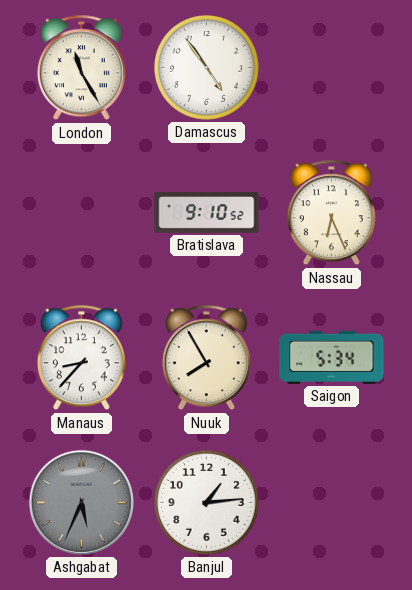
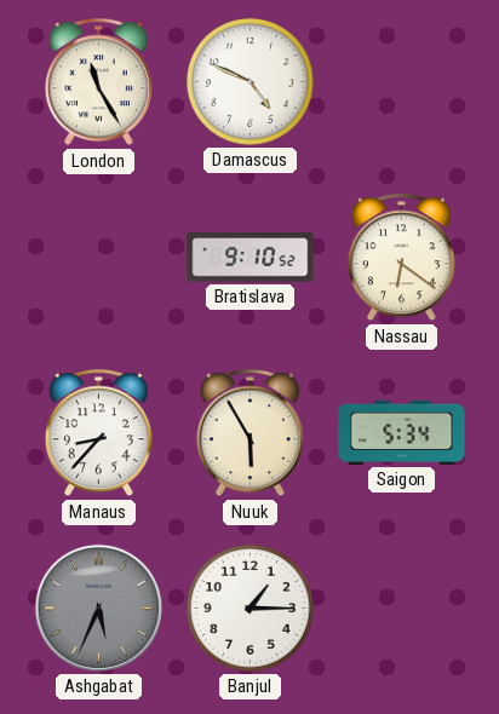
Damascus: 4:54 -> 4:49
Nassau: 6:26 -> 6:21
Nuuk: 7:55 -> 5:55
Banjul: 1:14 -> 1:15
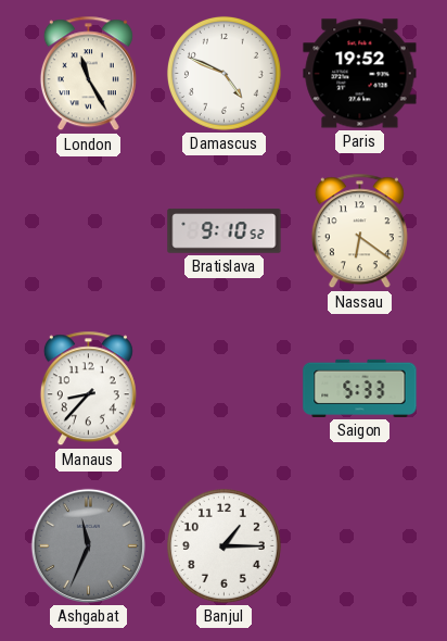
Paris: none -> 19:52
Nuuk: 5:55 -> none
Saigon: 5:34 -> 5:33
Ashgabat: 5:34 -> 11:34
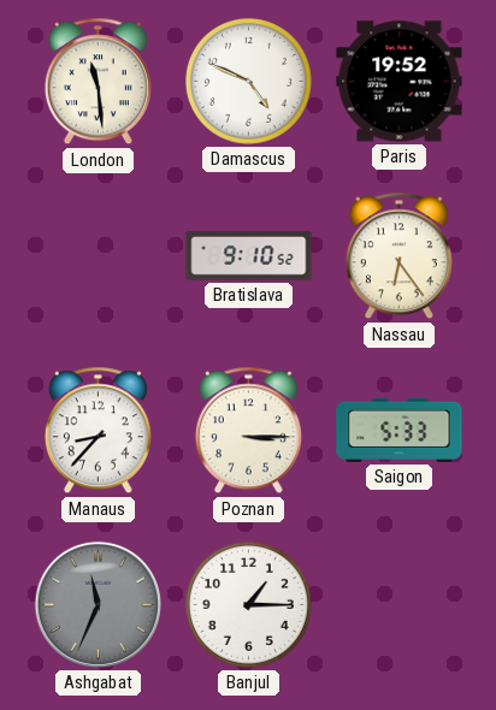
London: 11:25 -> 11:29
Nassau: 6:21 -> 6:24
Poznan: none -> 3:15
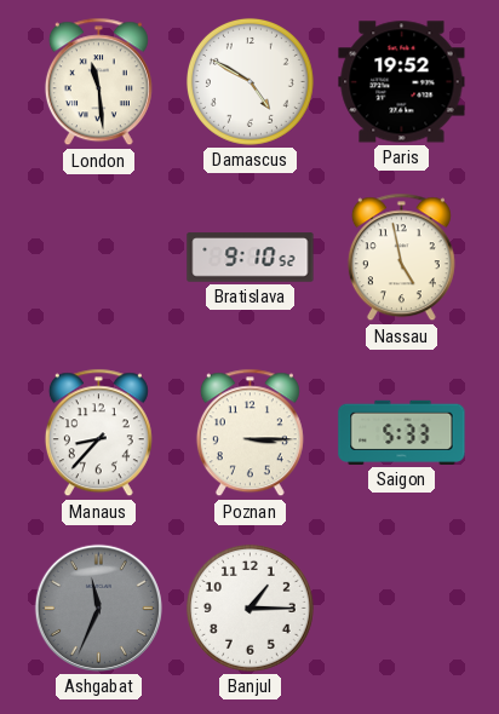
Damascus: 4:49 -> 4:50
Nassau: 6:24 -> 4:58
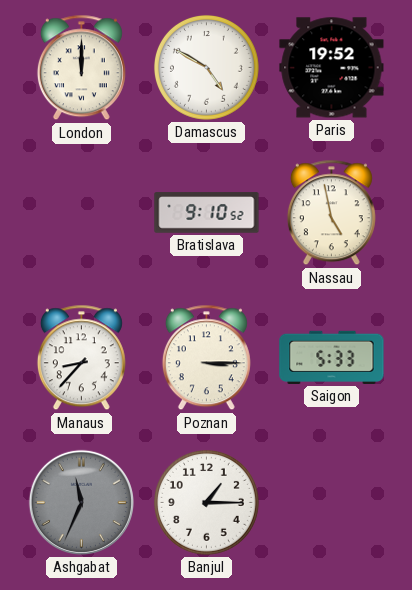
London: 11:29 -> 12:00
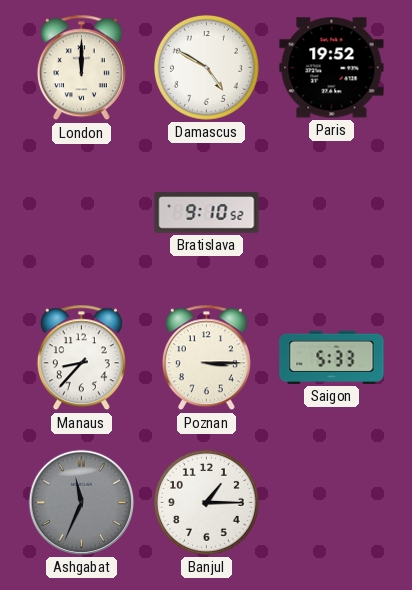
Nassau: 4:58 -> none
